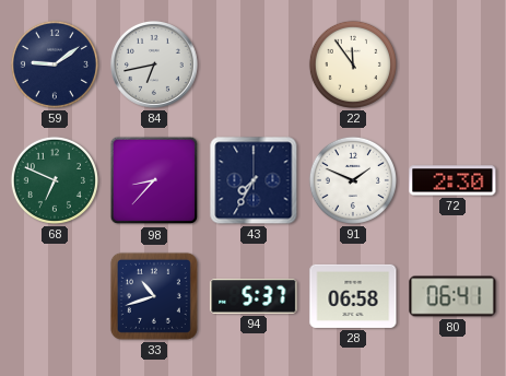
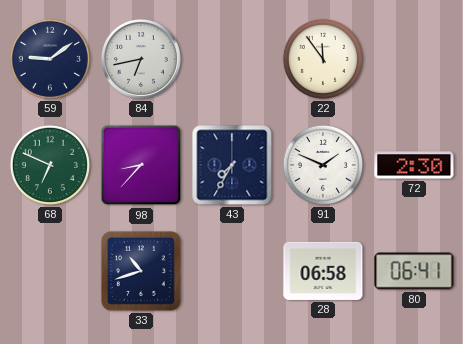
94: 5:37 -> none
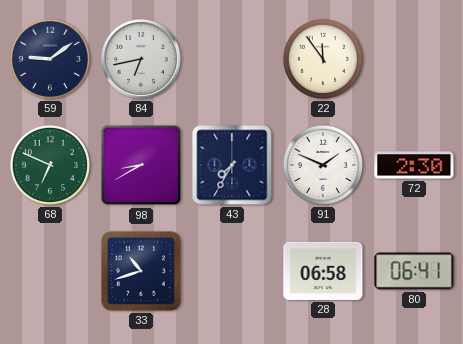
98: 8:37 -> 8:40
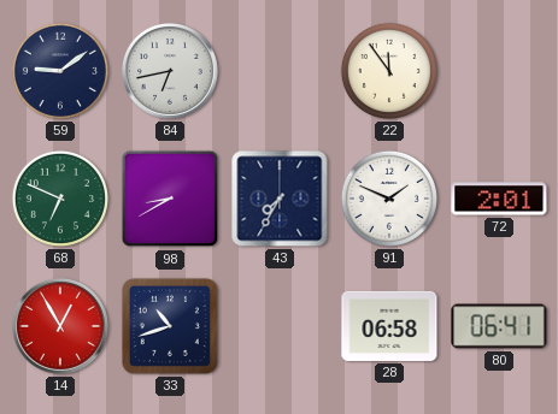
72: 2:30 -> 2:01
14: none -> 12:55
